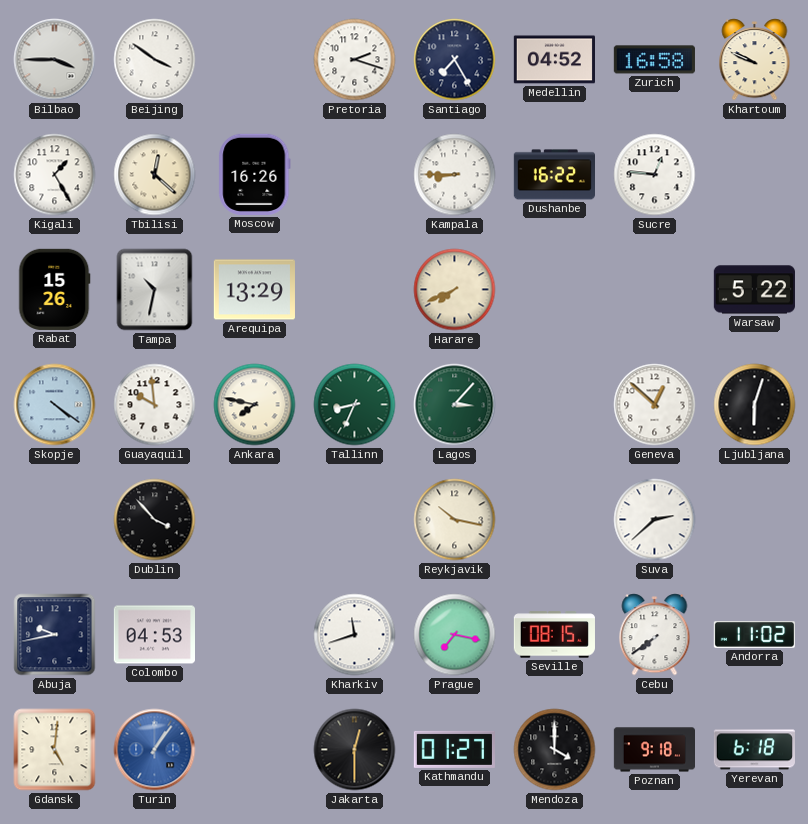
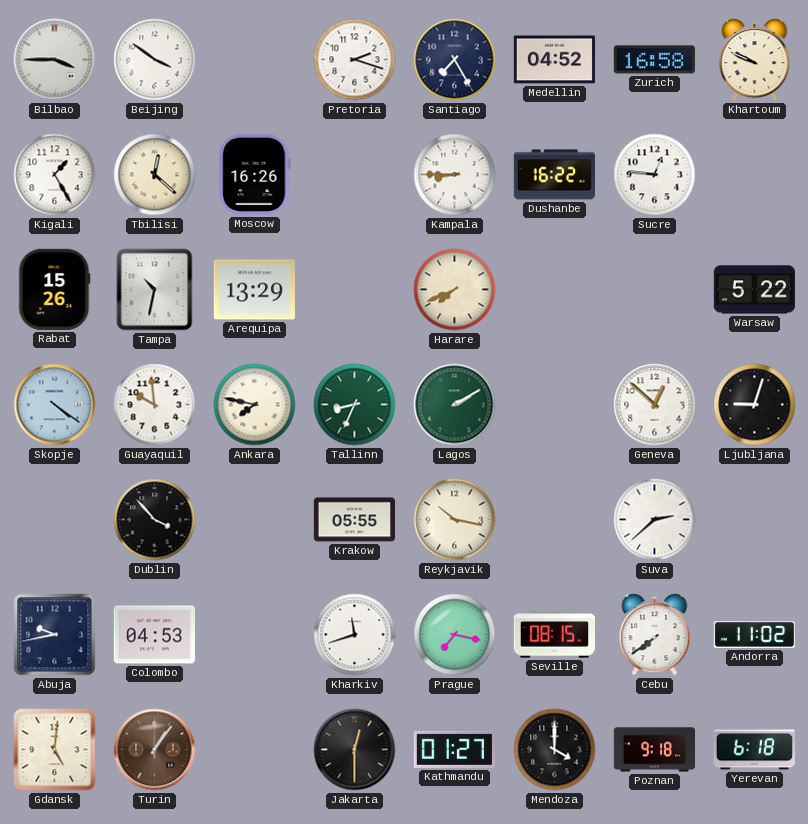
Lagos: 3:07 -> 2:10
Ljubljana: 6:03 -> 9:03
Krakow: none -> 05:55
Turin dial: blue -> brown
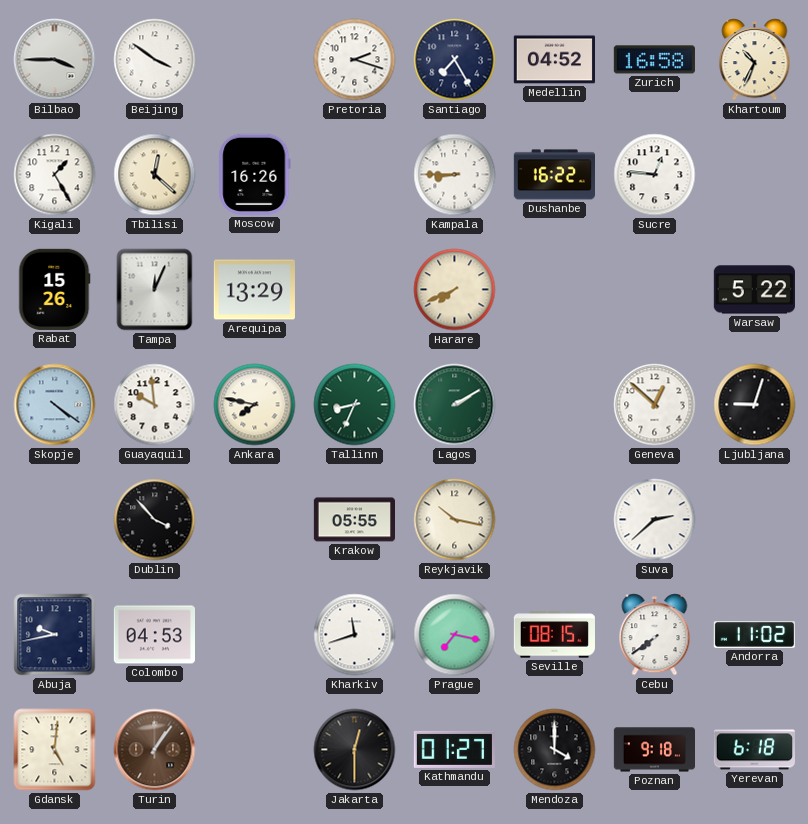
Khartoum: 9:49 -> 10:34
Tampa: 10:32 -> 12:04
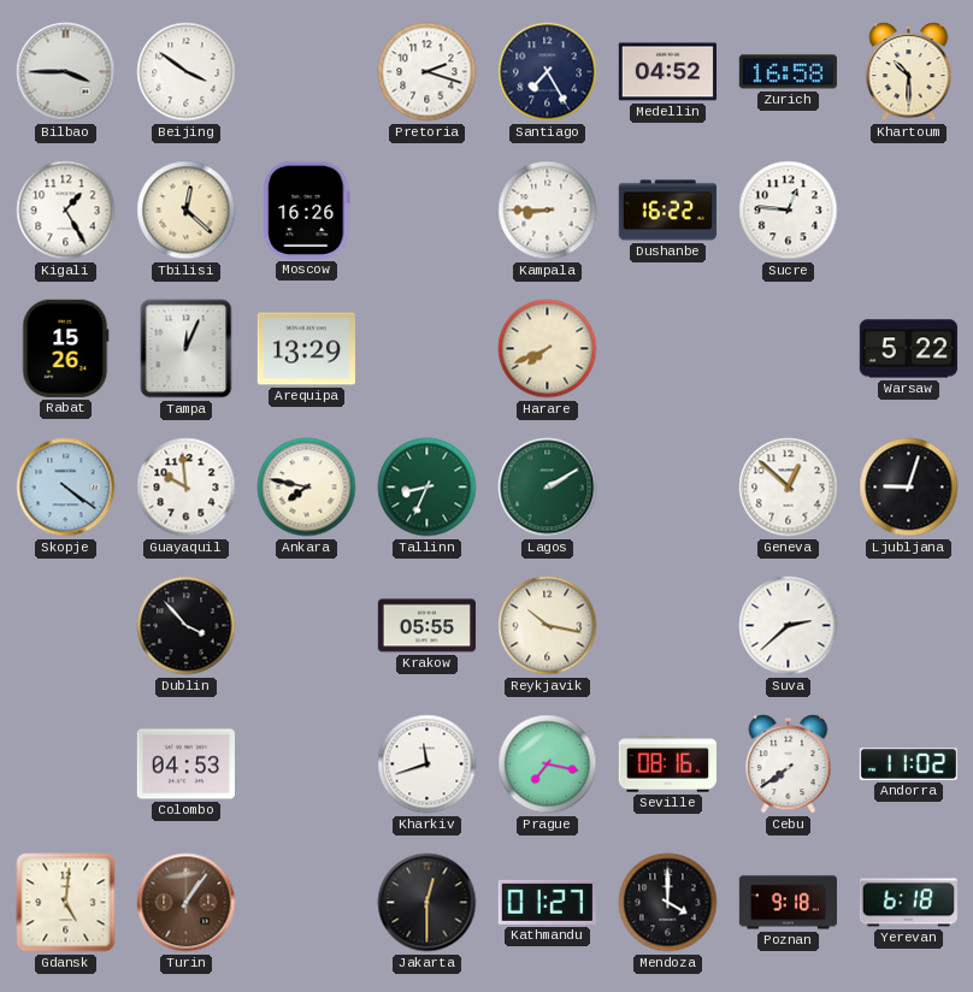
Khartoum: 10:34 -> 10:30
Abuja: 9:43 -> none
Seville: 08:15 -> 08:16
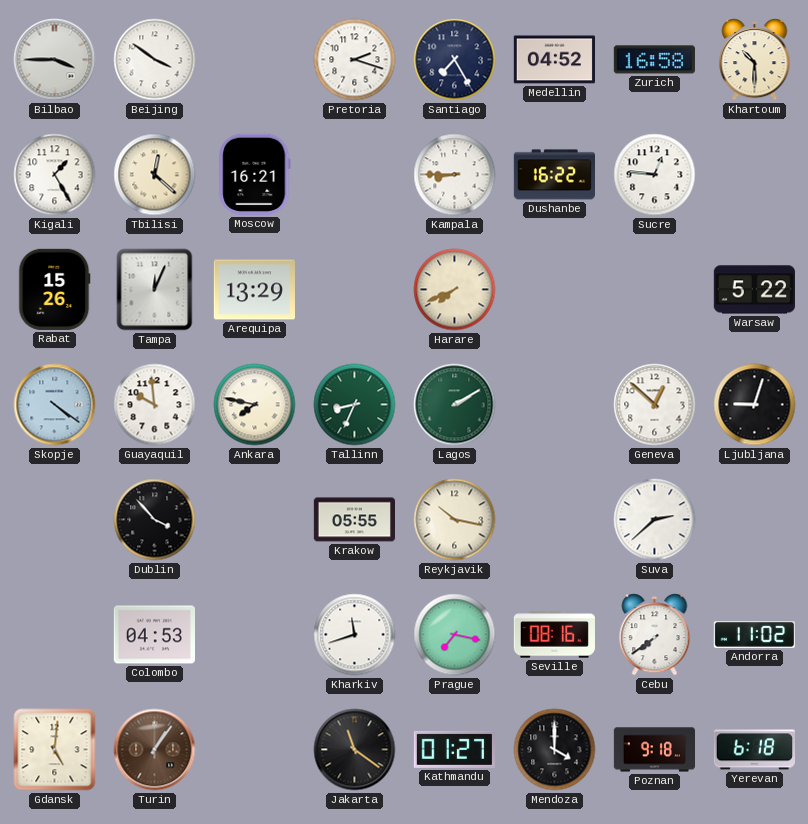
Moscow: 16:26 -> 16:21
Jakarta: 12:30 -> 11:21
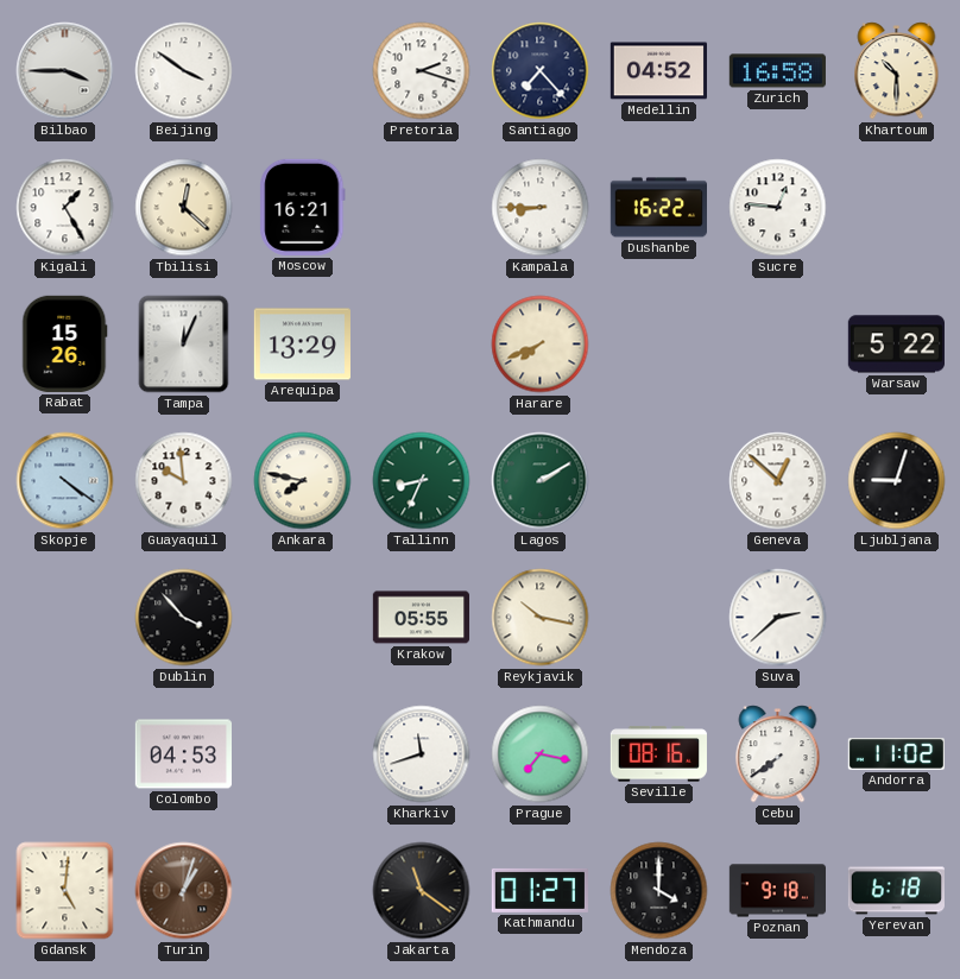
Santiago: 7:25 -> 7:23
Turin: 1:06 -> 1:03
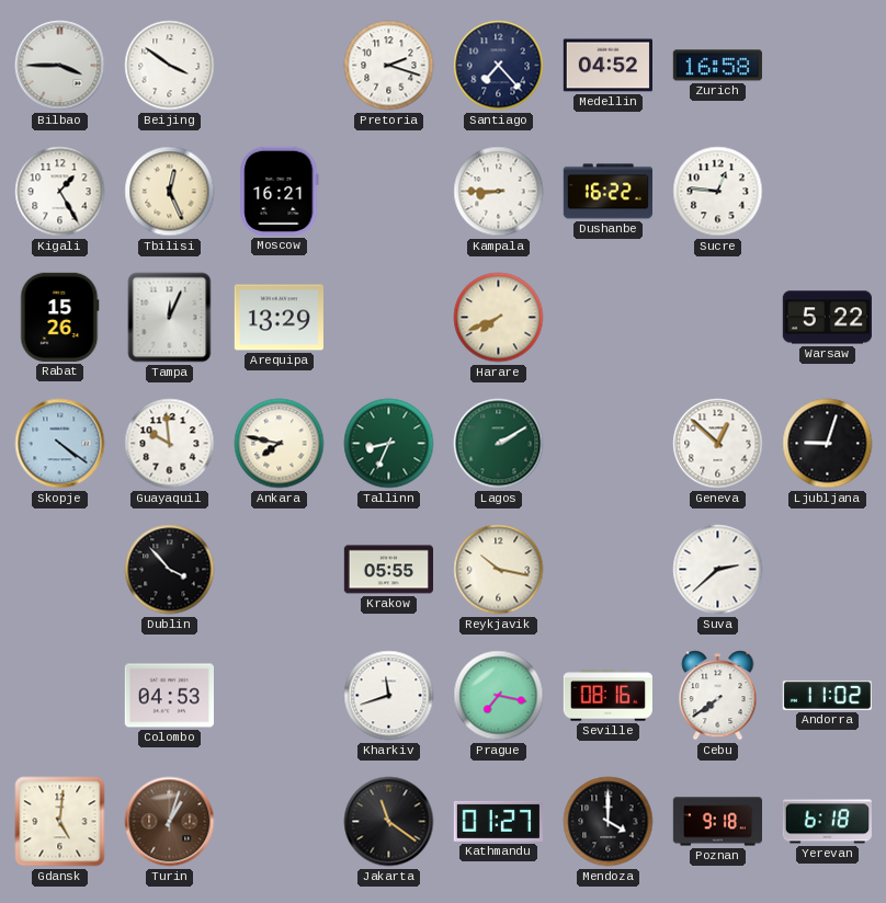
Khartoum: 10:30 -> none
Tbilisi: 12:22 -> 12:26
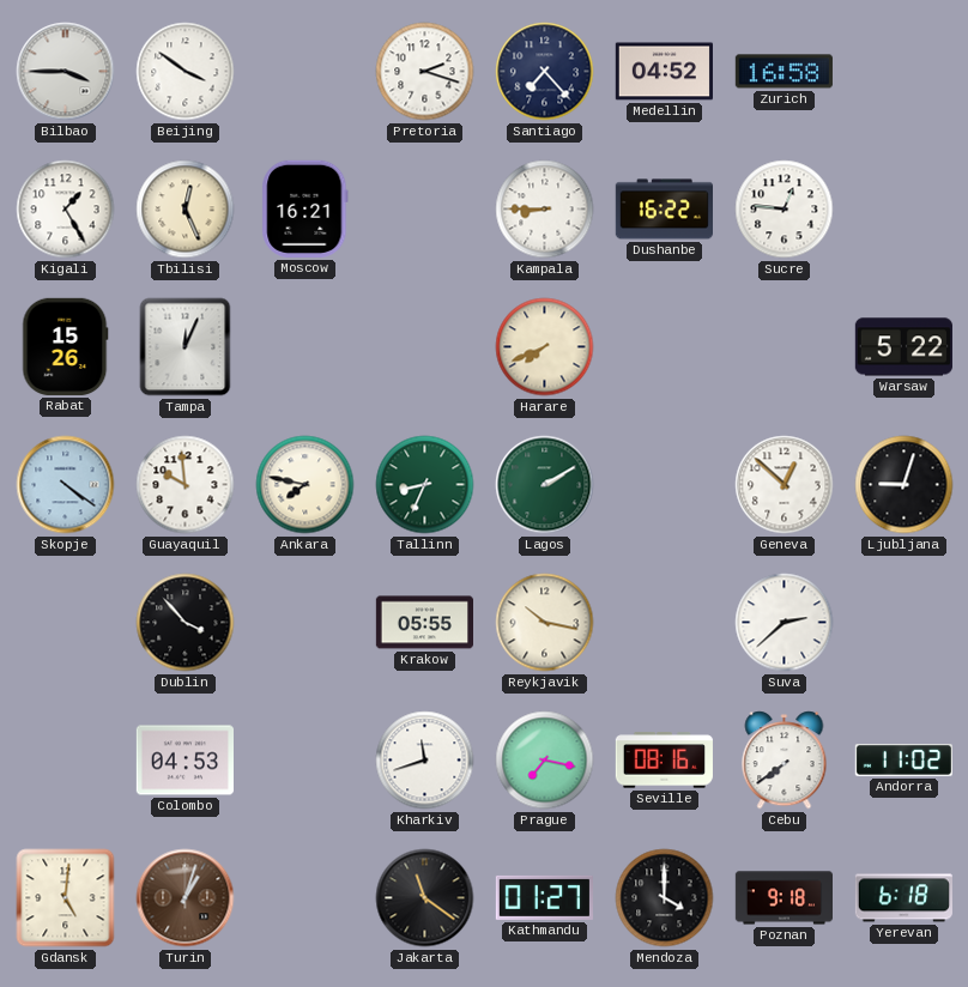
Arequipa: 13:29 -> none
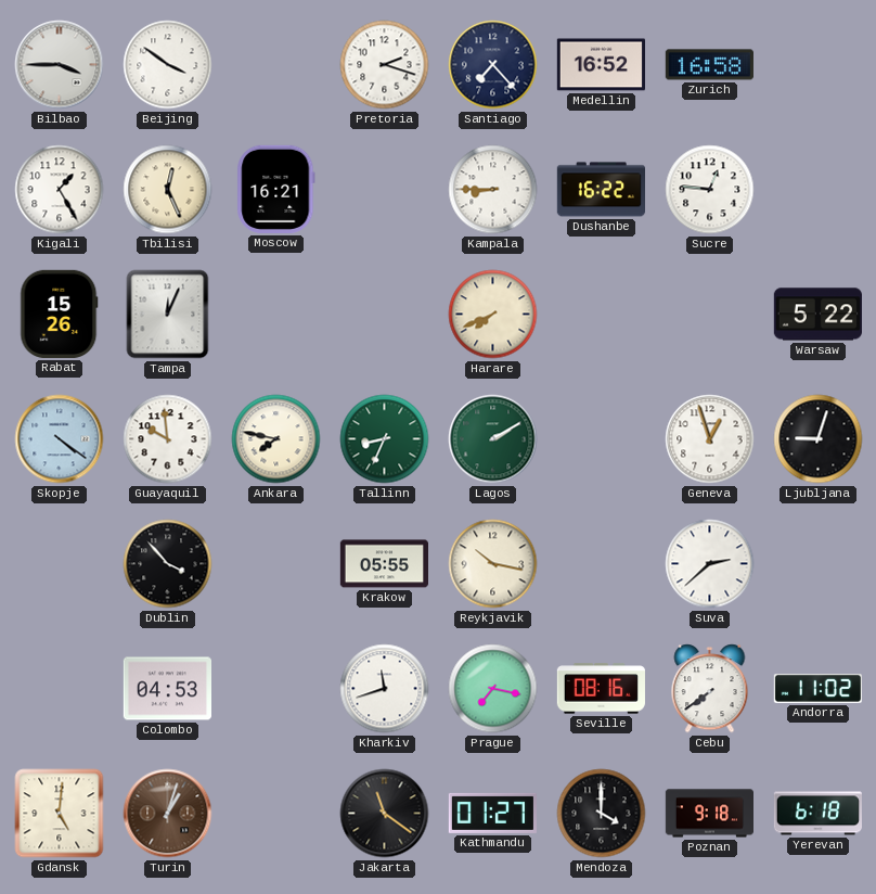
Medellin: 04:52 -> 16:52
Geneva: 12:52 -> 12:57
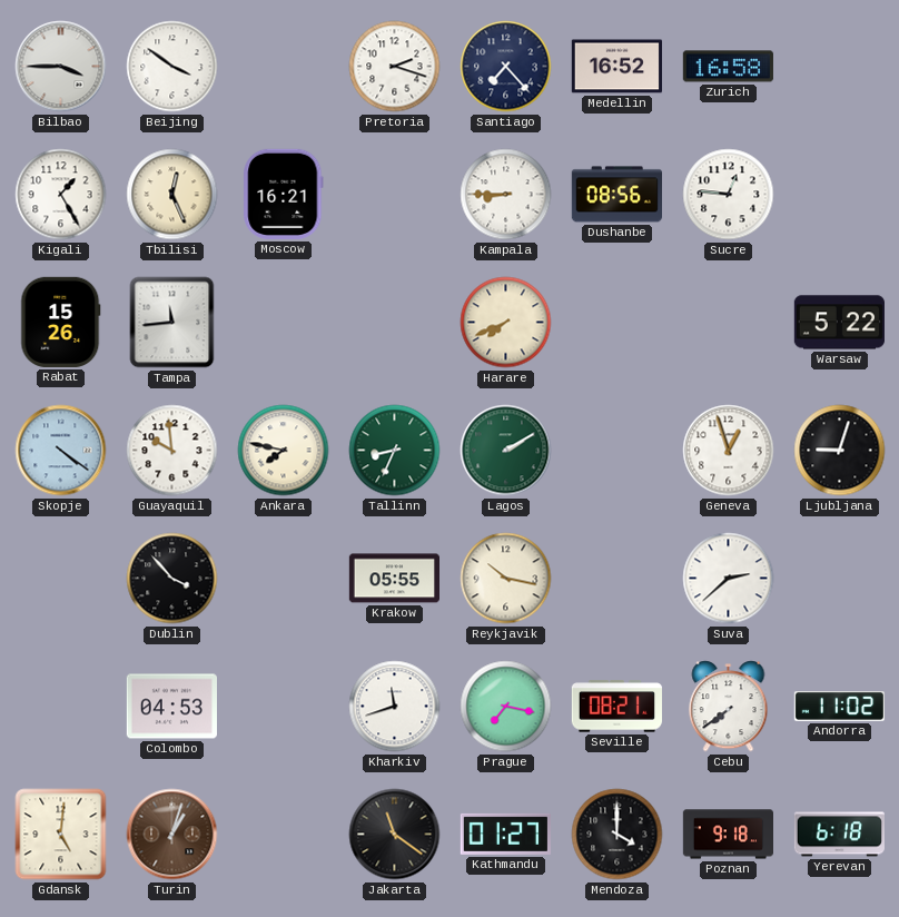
Dushanbe: 16:22 -> 08:56
Tampa: 12:04 -> 11:44
Seville: 08:16 -> 08:21
